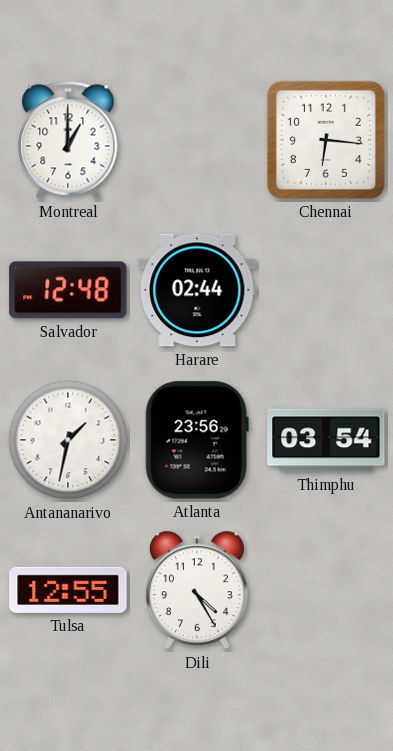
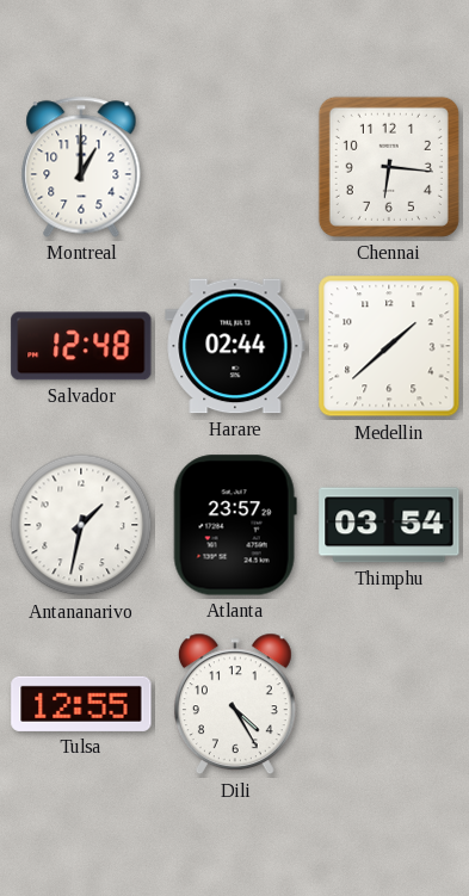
Medellin: none -> 1:38
Atlanta: 23:56 -> 23:57
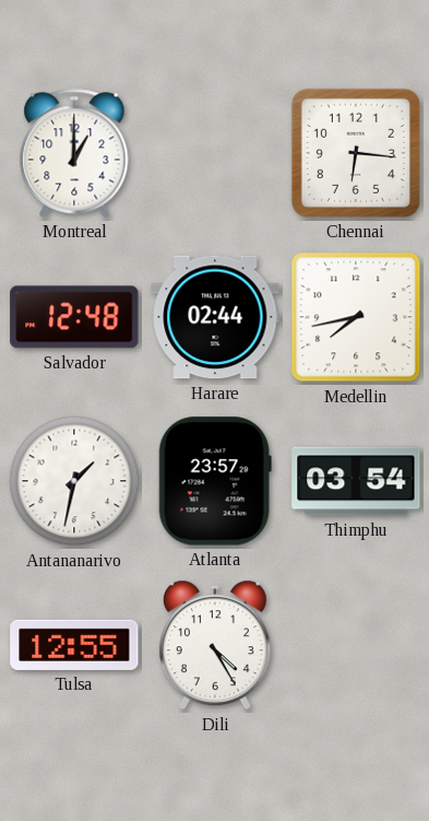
Medellin: 1:38 -> 7:43
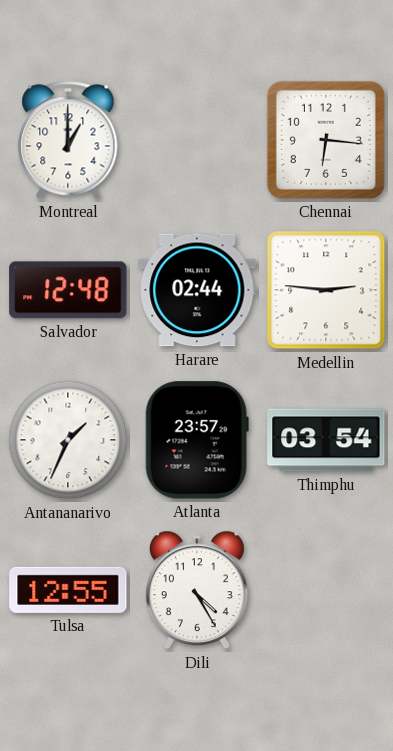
Medellin: 7:43 -> 2:46
Antananarivo: 1:32 -> 1:34
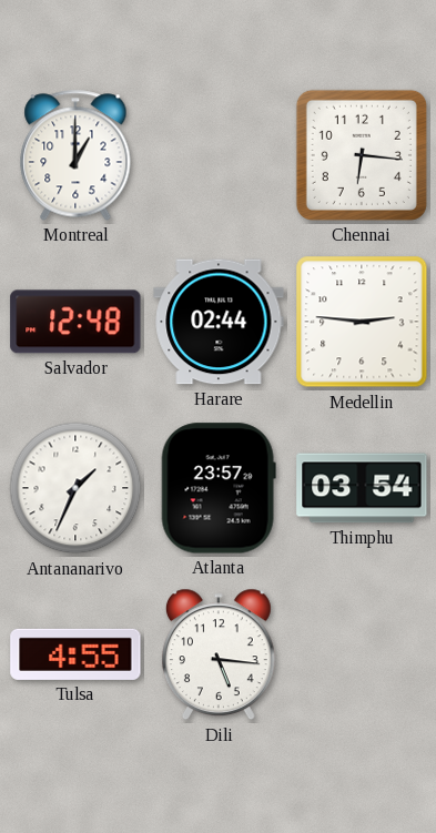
Tulsa: 12:55 -> 4:55
Dili: 4:25 -> 5:16
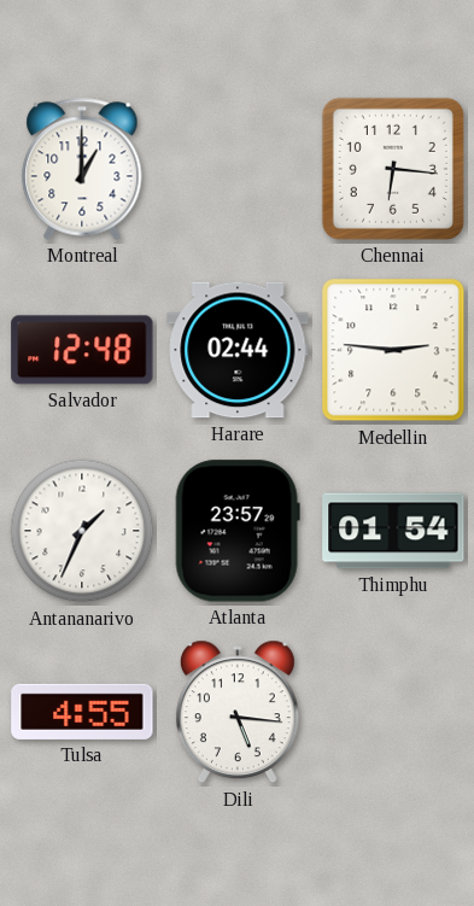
Thimphu: 03:54 -> 01:54
